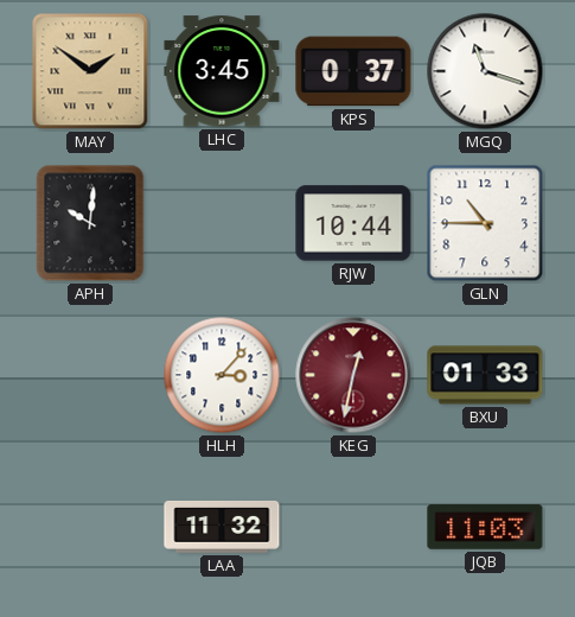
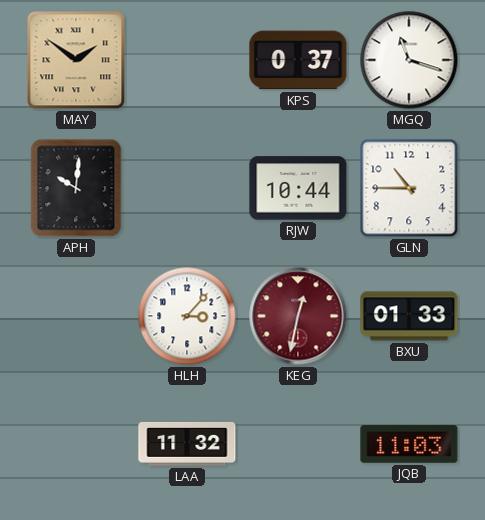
LHC: 3:45 -> none
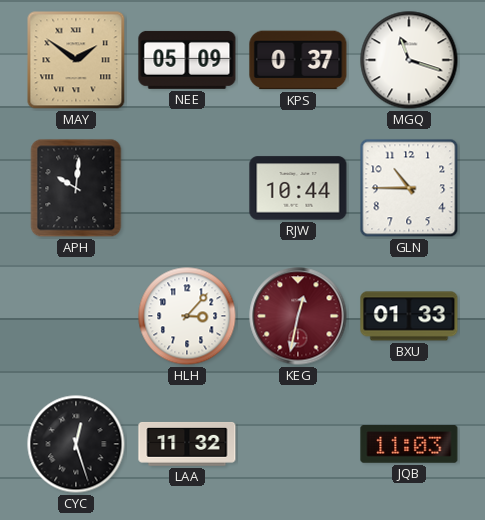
NEE: none -> 05:09
CYC: none -> 12:27
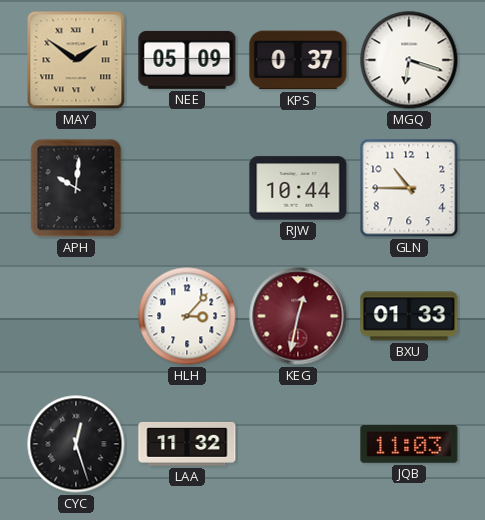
MGQ: 11:18 -> 6:18
